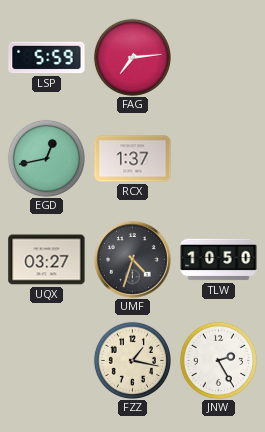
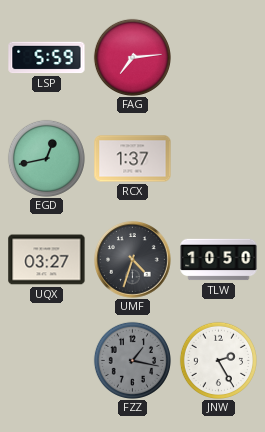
FZZ dial: cream -> grey
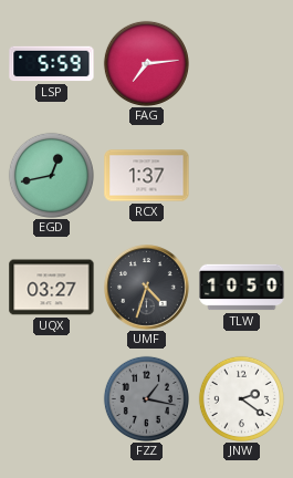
JNW: 2:25 -> 2:21
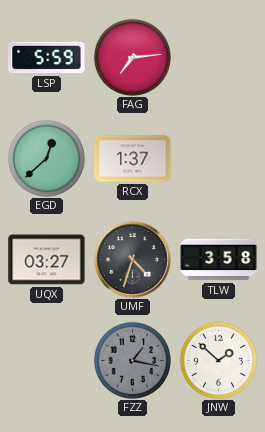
EGD: 12:43 -> 12:38
TLW: 10:50 -> 3:58
JNW: 2:21 -> 1:52
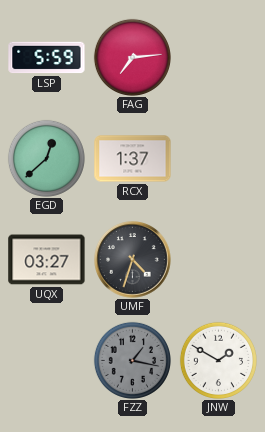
TLW: 3:58 -> none
JNW: 1:52 -> 1:50
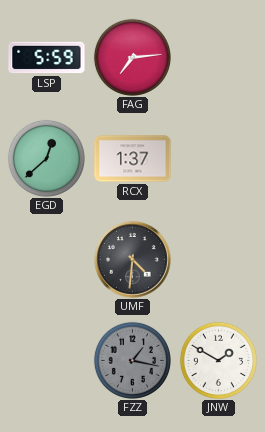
UQX: 03:27 -> none
UMF: 4:33 -> 4:31
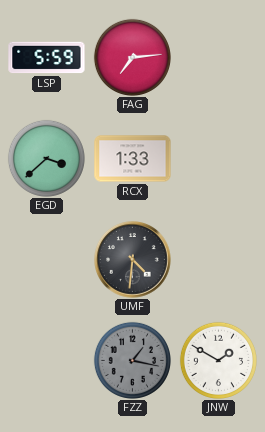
EGD: 12:38 -> 3:38
RCX: 1:37 -> 1:33
